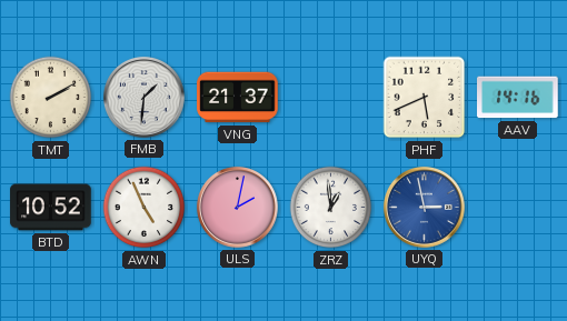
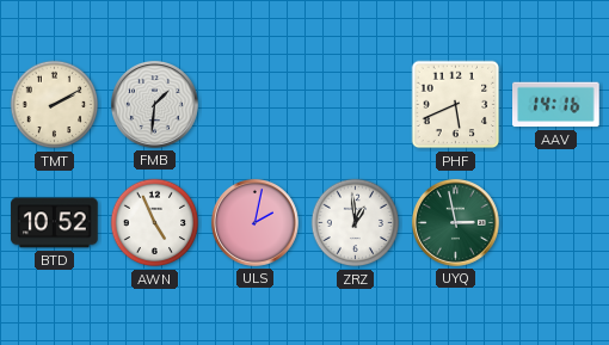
VNG: 21:37 -> none
UYQ dial: blue -> green
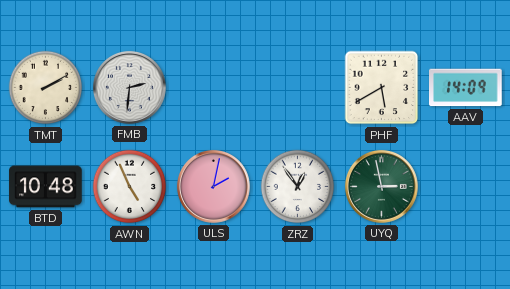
FMB: 1:31 -> 2:31
PHF: 5:41 -> 5:40
AAV: 14:16 -> 14:09
BTD: 10:52 -> 10:48
ZRZ: 12:59 -> 12:54
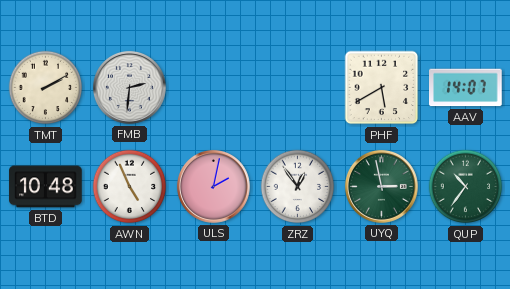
AAV: 14:09 -> 14:07
QUP: none -> 10:36
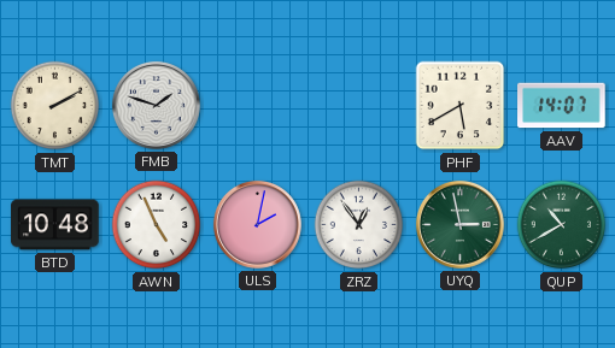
FMB: 2:31 -> 1:48
QUP: 10:36 -> 10:40
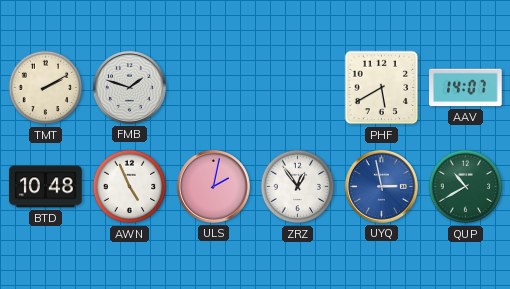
UYQ dial: green -> blue
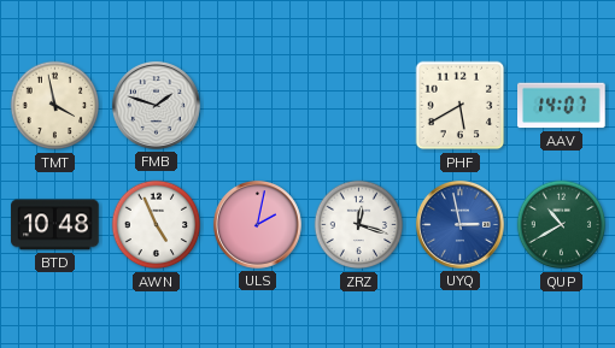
TMT: 2:10 -> 3:58
ZRZ: 12:54 -> 12:18
